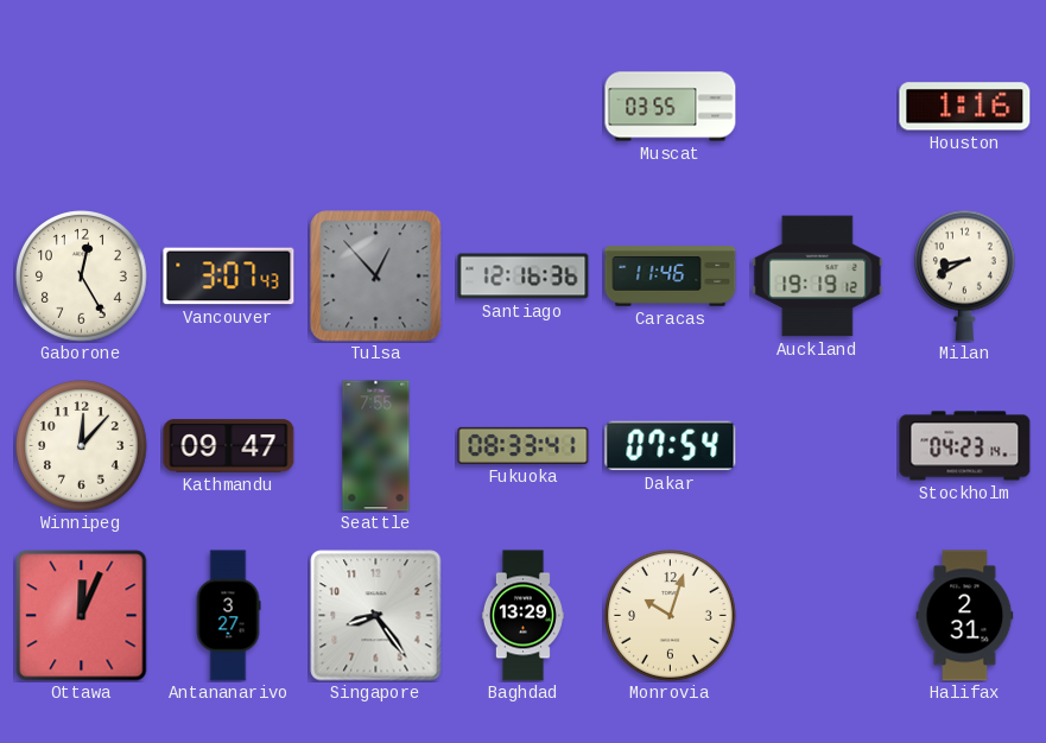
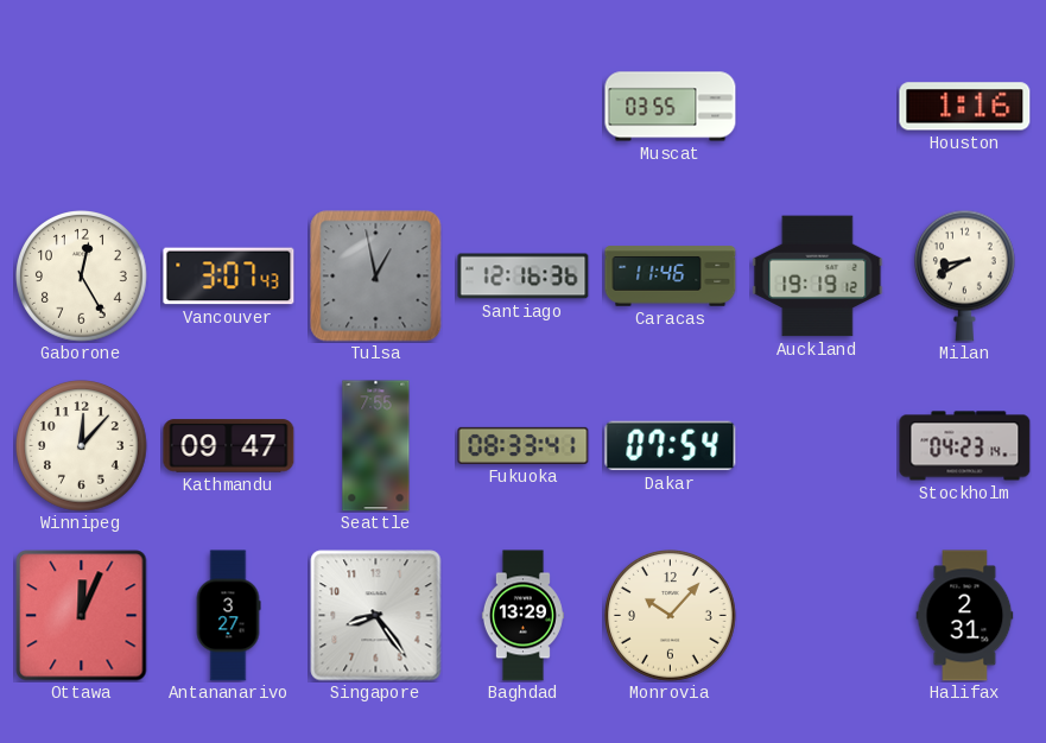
Tulsa: 12:53 -> 12:58
Monrovia: 10:03 -> 10:07
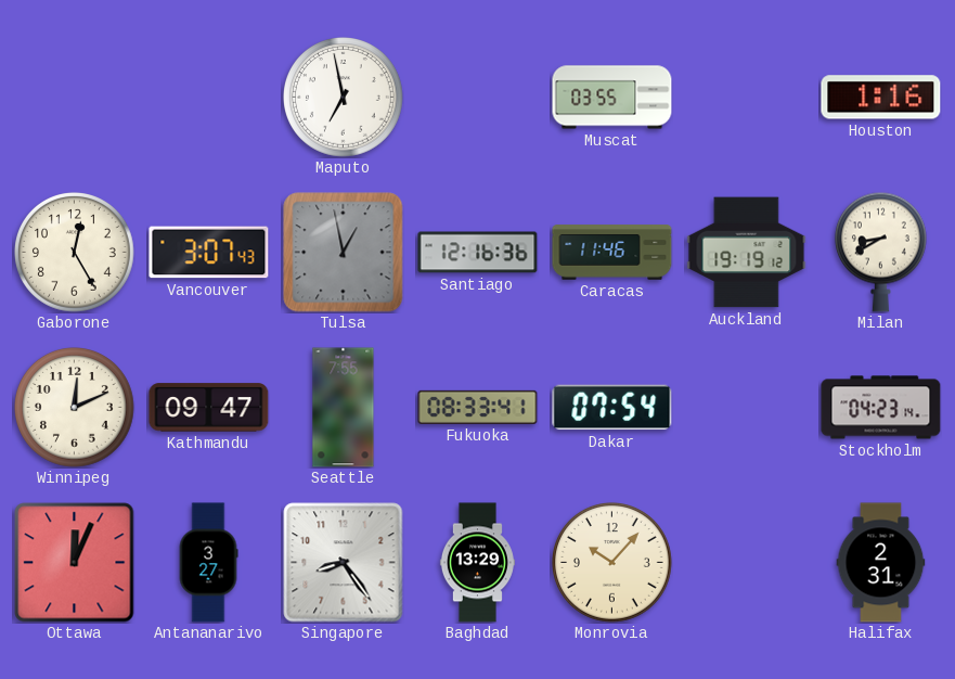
Maputo: none -> 6:58
Winnipeg: 12:07 -> 12:11
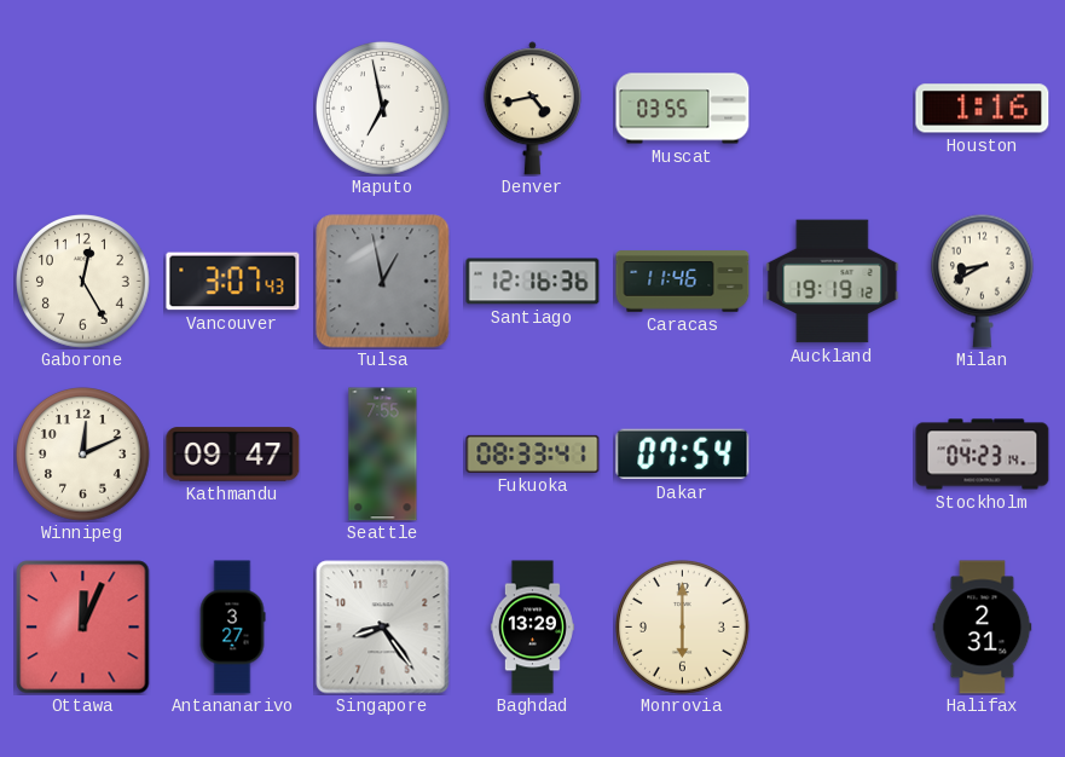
Denver: none -> 4:43
Monrovia: 10:07 -> 6:00
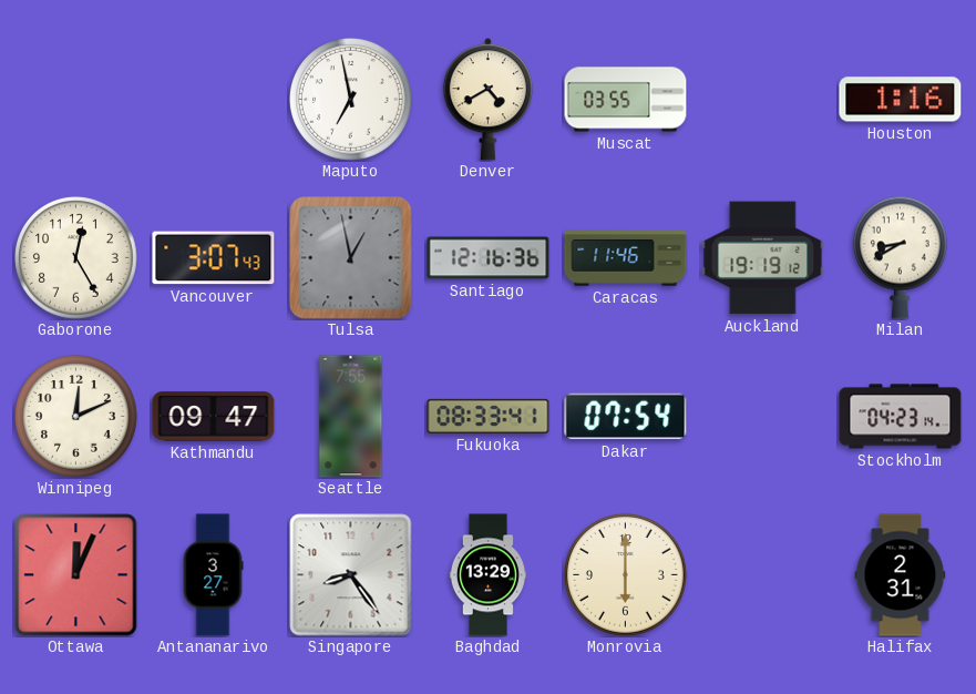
Denver: 4:43 -> 4:40
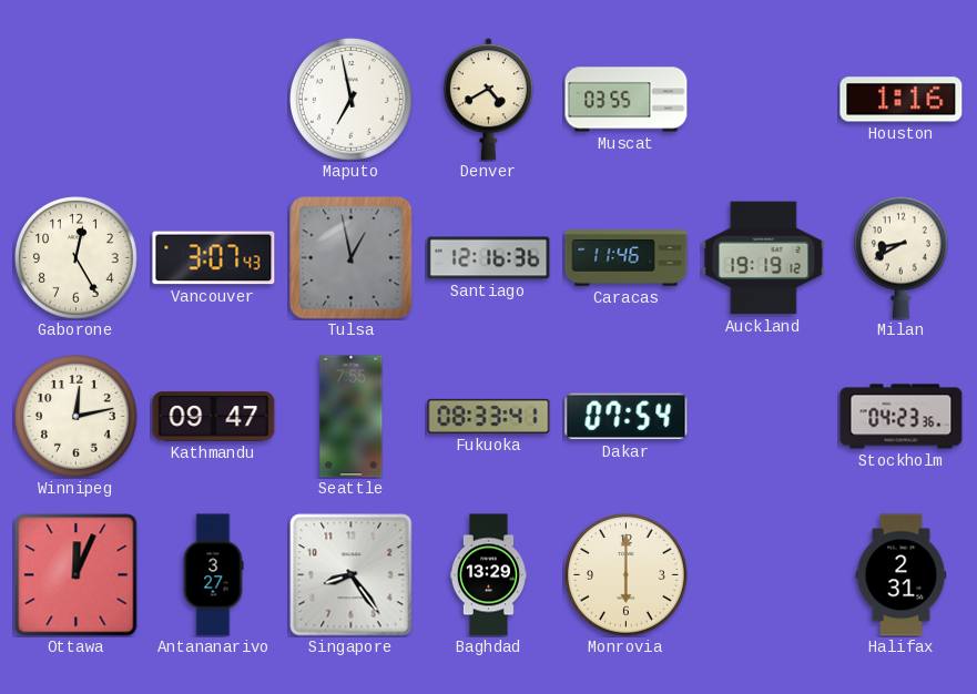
Winnipeg: 12:11 -> 12:13
Stockholm: 04:23:14 -> 04:23:36
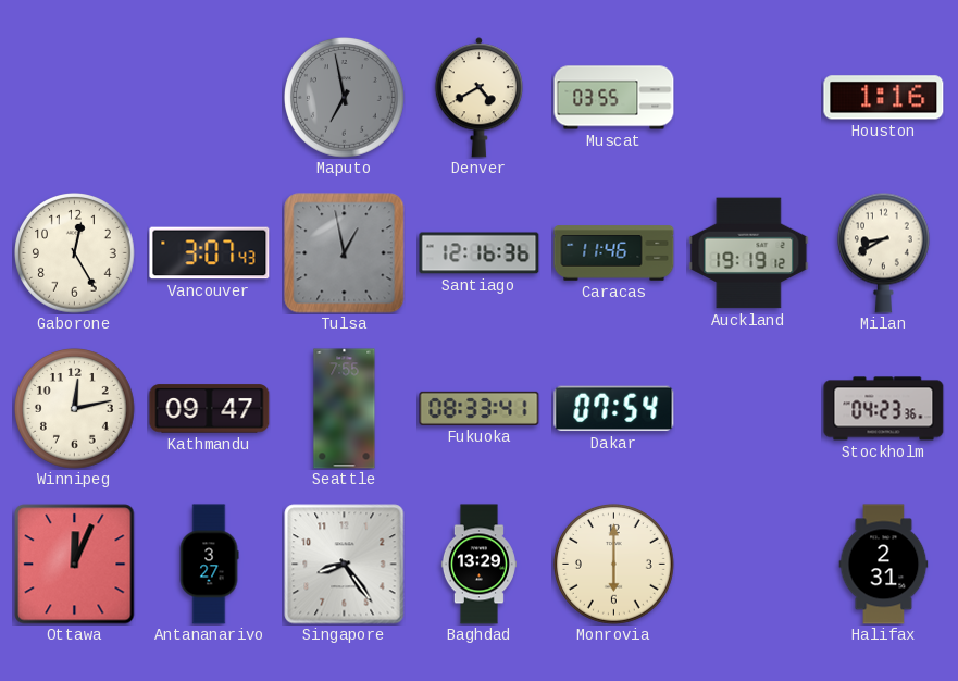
Maputo dial: white -> grey
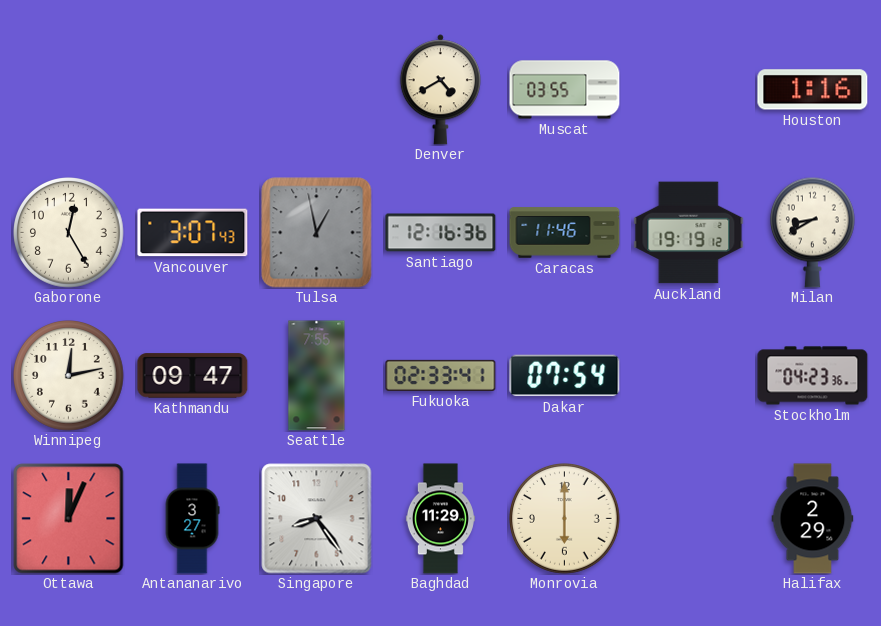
Maputo: 6:58 -> none
Fukuoka: 08:33 -> 02:33
Baghdad: 13:29 -> 11:29
Halifax: 2:31 -> 2:29
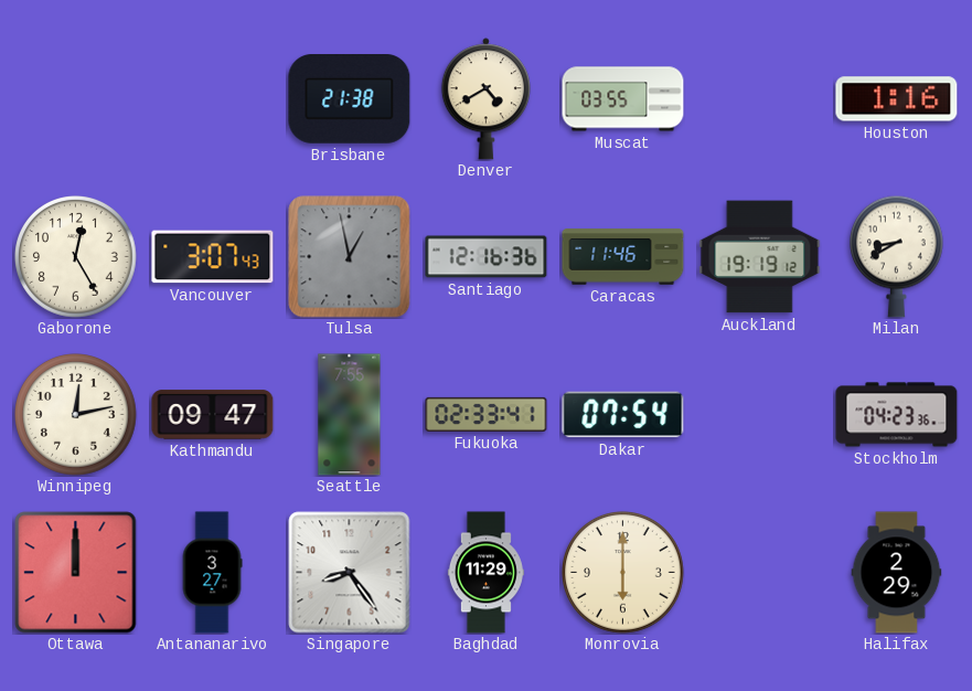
Brisbane: none -> 21:38
Ottawa: 12:04 -> 12:00
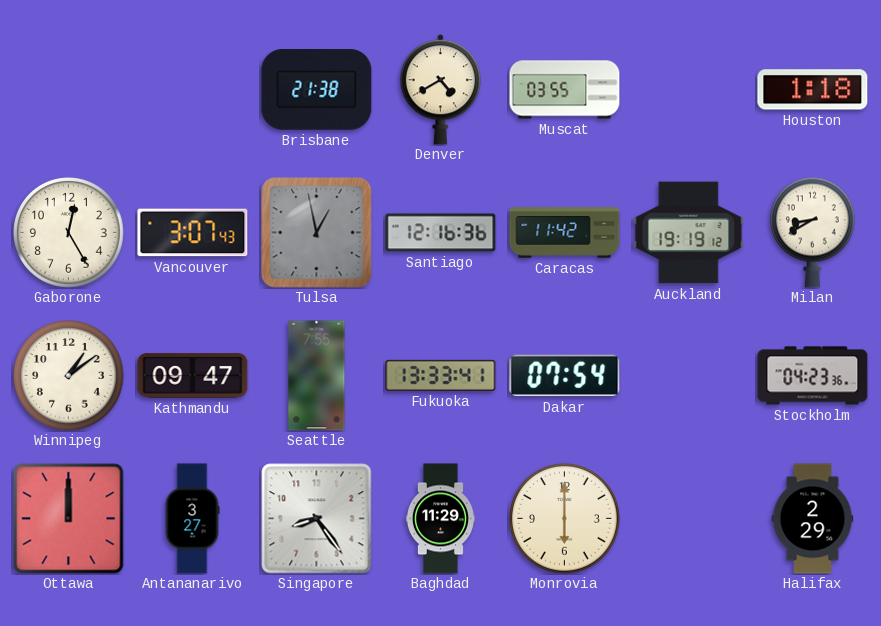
Houston: 1:16 -> 1:18
Caracas: 11:46 -> 11:42
Winnipeg: 12:13 -> 1:09
Fukuoka: 02:33 -> 13:33
